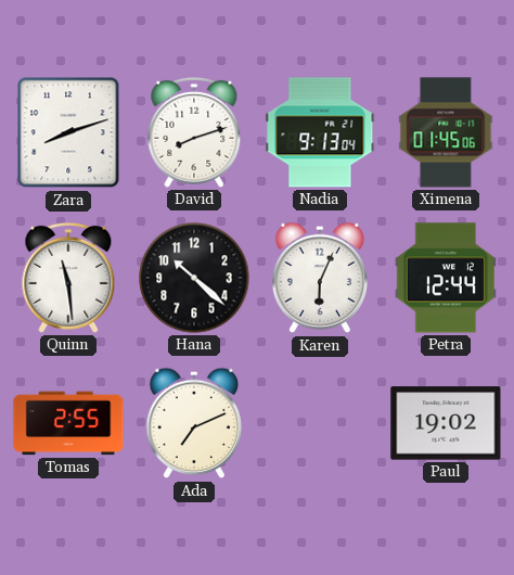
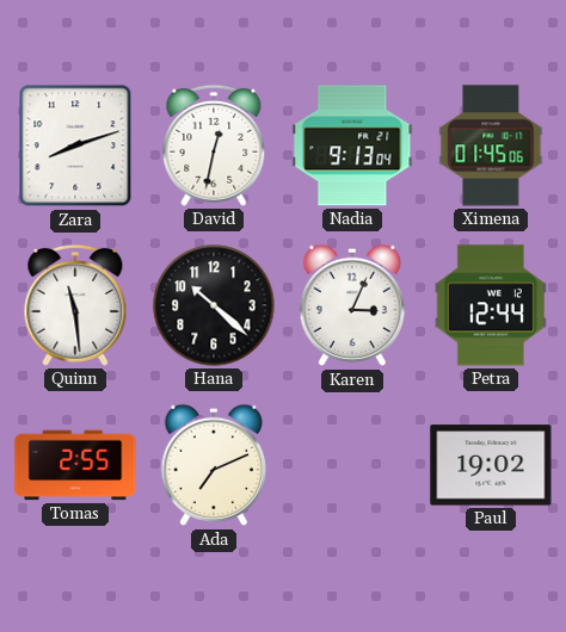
David: 8:12 -> 12:32
Karen: 6:04 -> 3:04
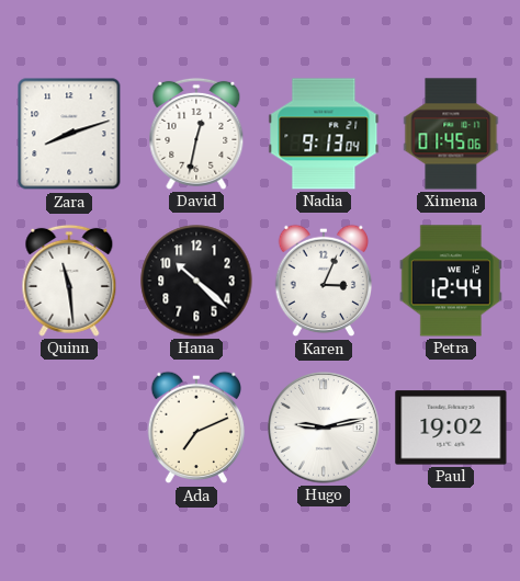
Tomas: 2:55 -> none
Hugo: none -> 9:13
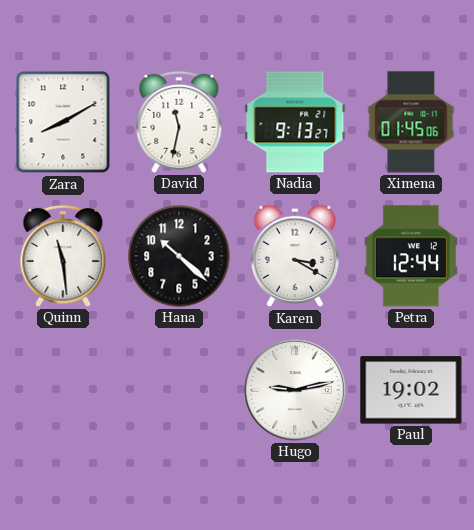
Zara: 8:12 -> 8:10
David: 12:32 -> 11:32
Nadia: 9:13:04 -> 9:13:27
Karen: 3:04 -> 3:20
Ada: 7:11 -> none
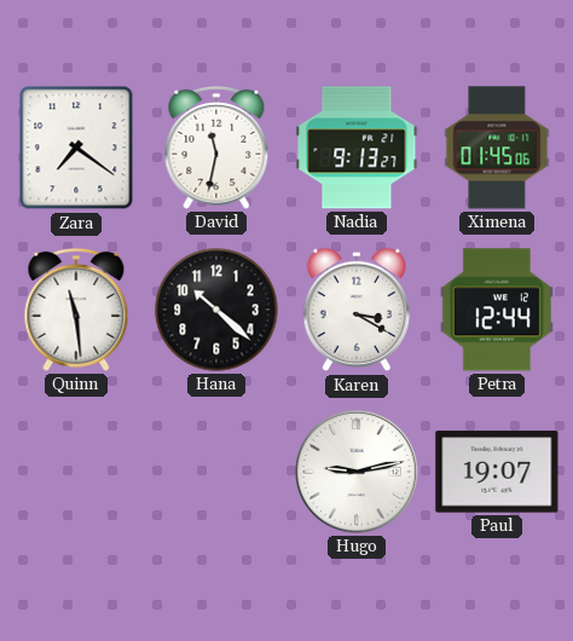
Zara: 8:10 -> 7:21
Paul: 19:02 -> 19:07
